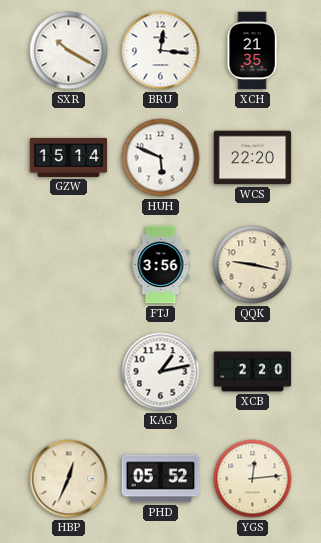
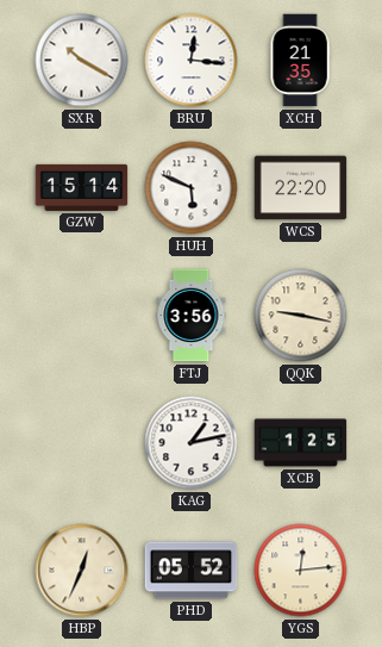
XCB: 2:20 -> 1:25
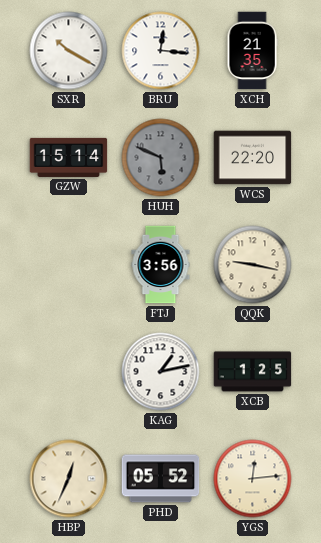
HUH dial: white -> grey
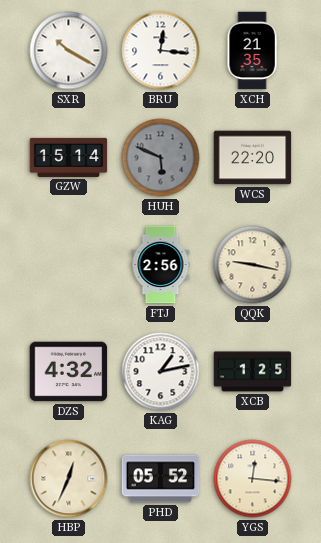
FTJ: 3:56 -> 2:56
DZS: none -> 4:32
YGS: 12:14 -> 12:16
